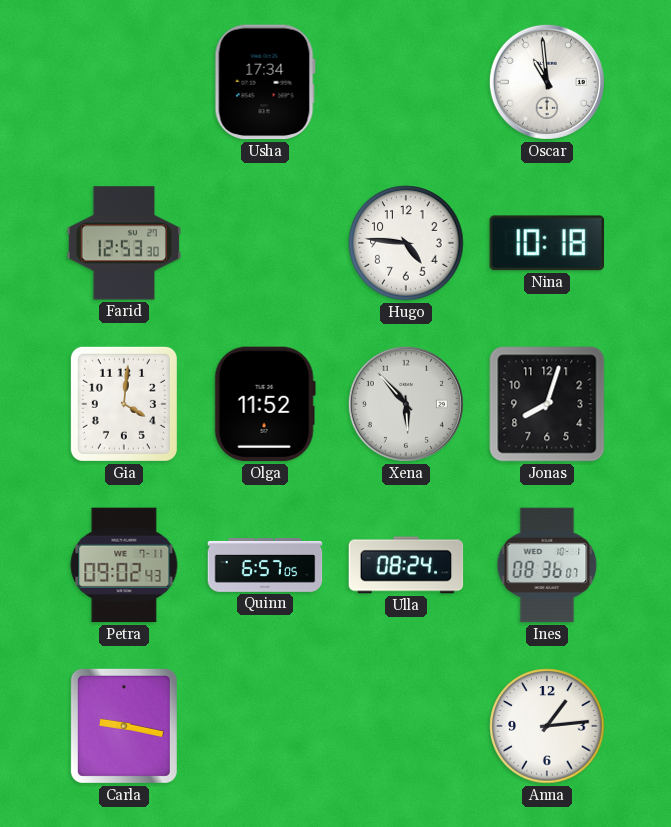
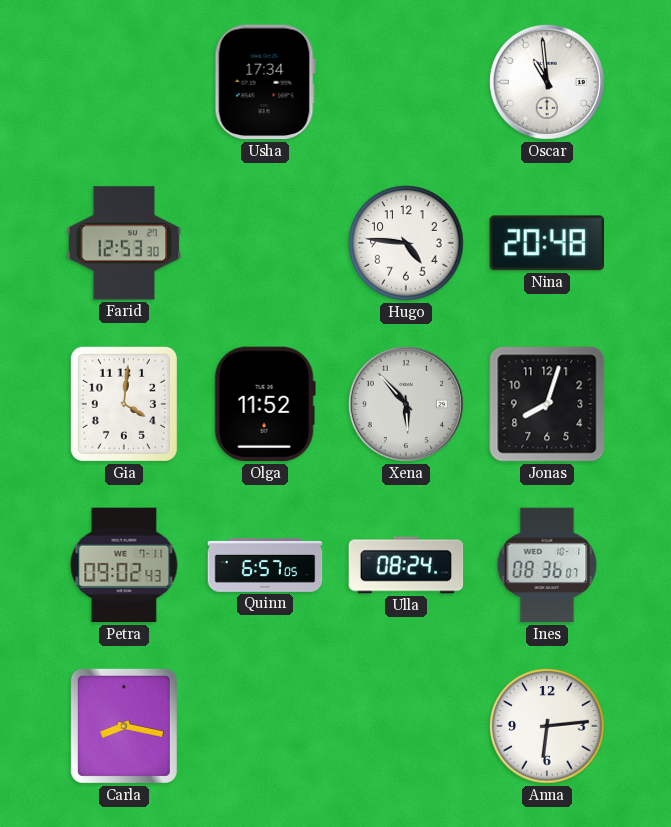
Nina: 10:18 -> 20:48
Carla: 9:17 -> 8:17
Anna: 1:14 -> 6:14
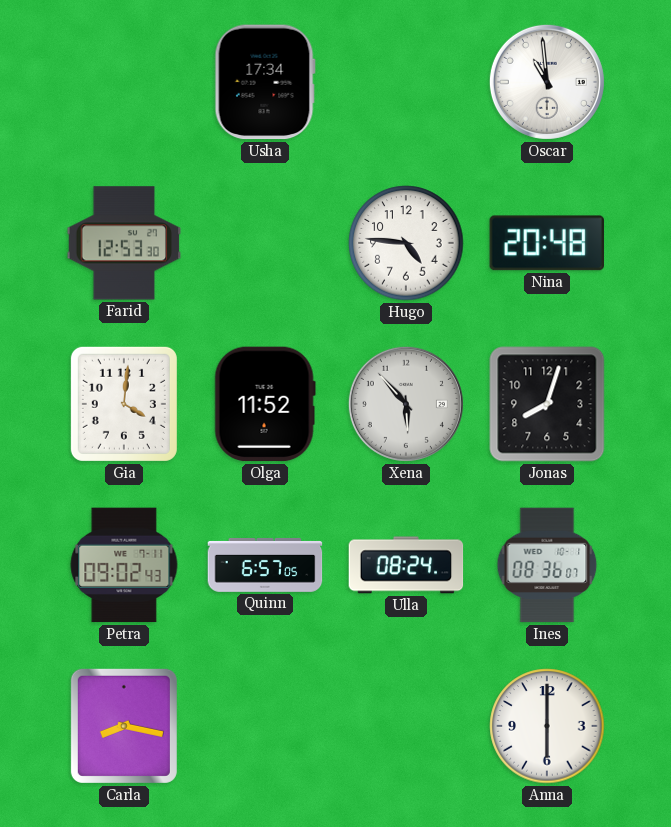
Anna: 6:14 -> 6:00
